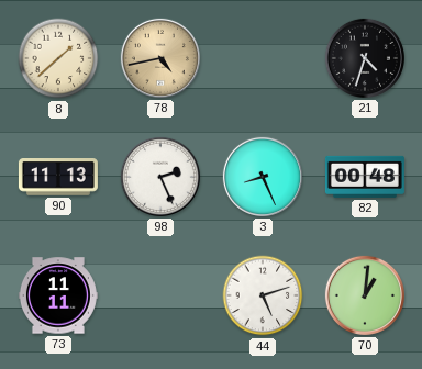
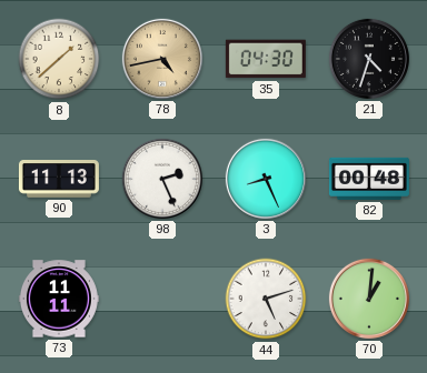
35: none -> 04:30
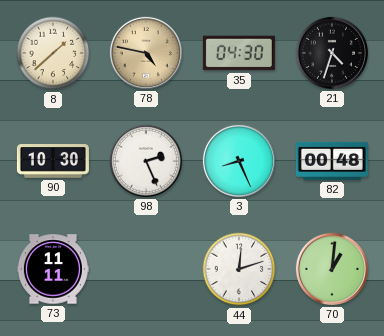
78: 4:43 -> 4:47
90: 11:13 -> 10:30
44: 5:12 -> 12:12
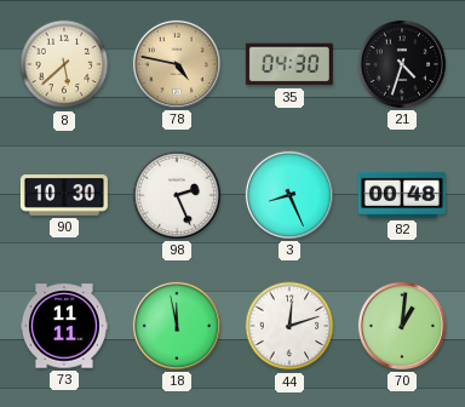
8: 1:38 -> 5:38
18: none -> 11:58
